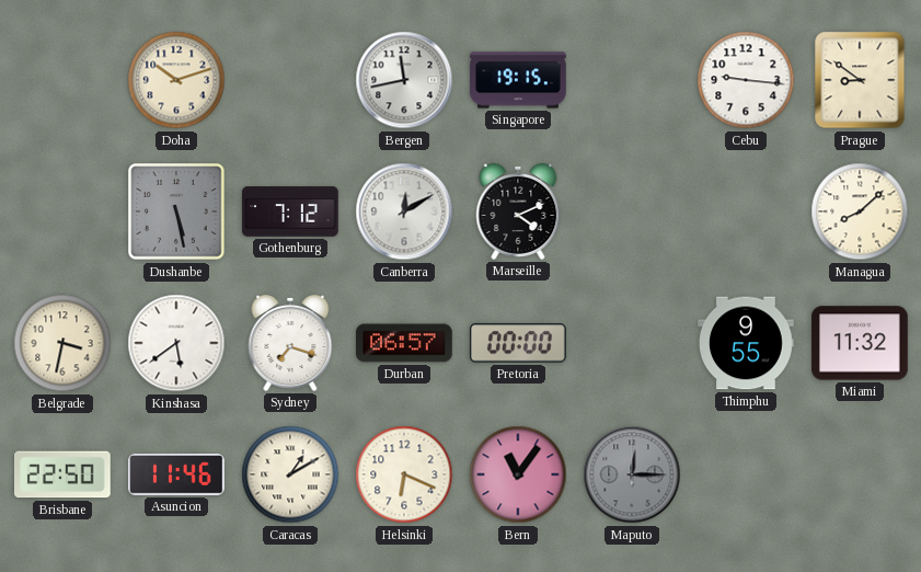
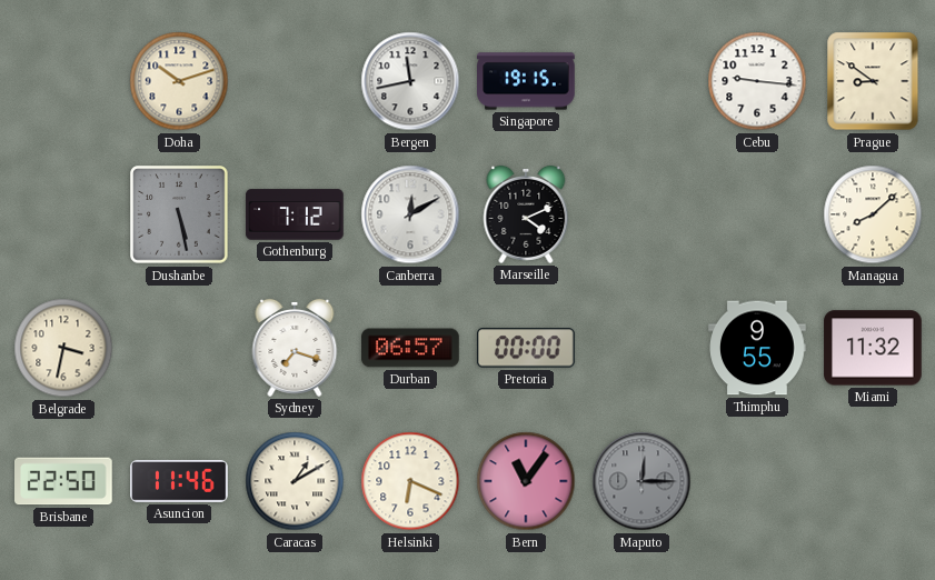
Kinshasa: 5:39 -> none
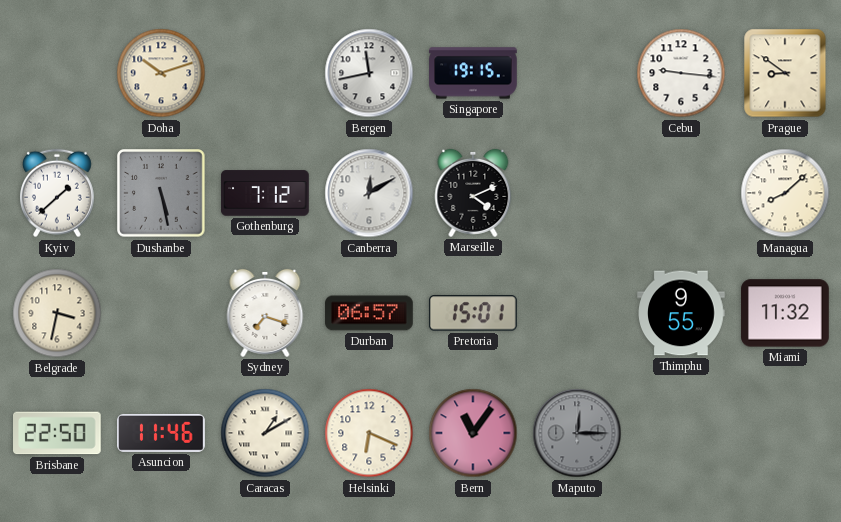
Kyiv: none -> 1:38
Pretoria: 00:00 -> 15:01
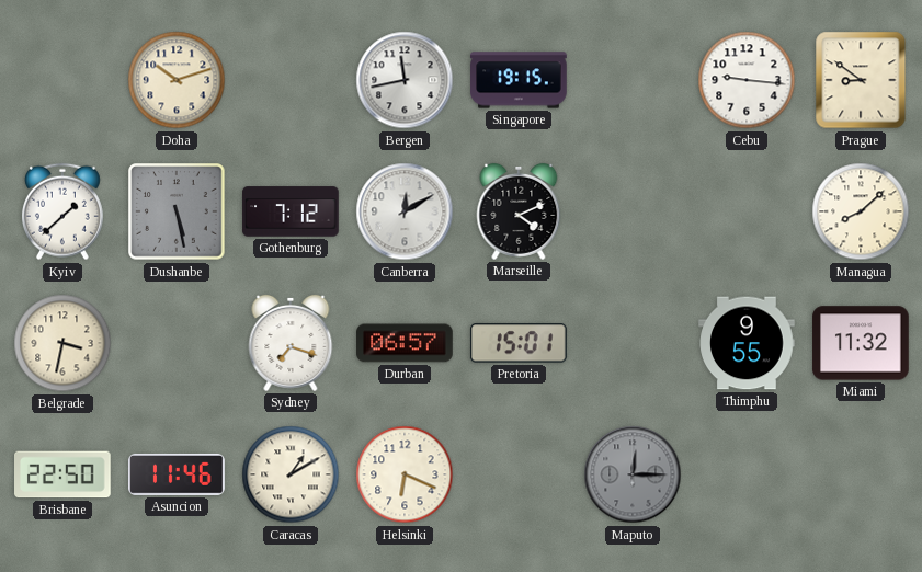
Bern: 11:06 -> none
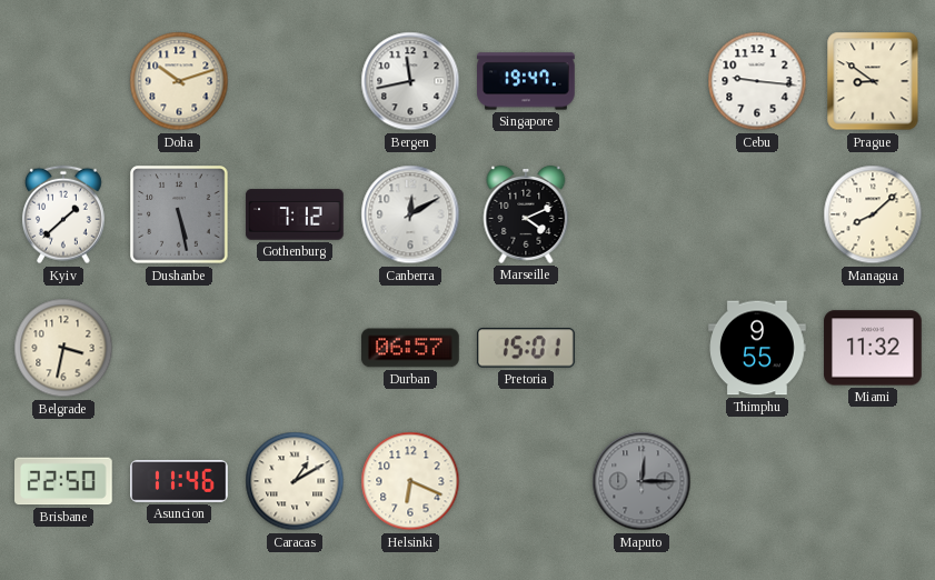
Singapore: 19:15 -> 19:47
Sydney: 7:18 -> none
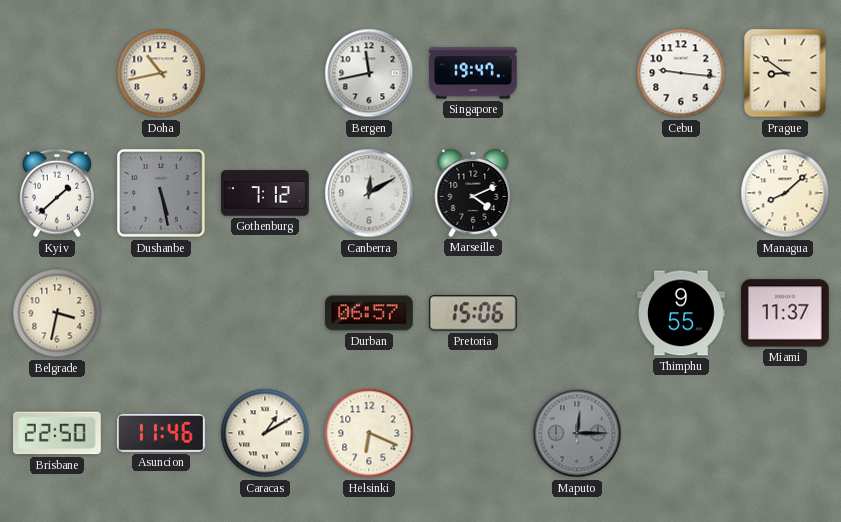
Doha: 10:12 -> 10:43
Pretoria: 15:01 -> 15:06
Miami: 11:32 -> 11:37
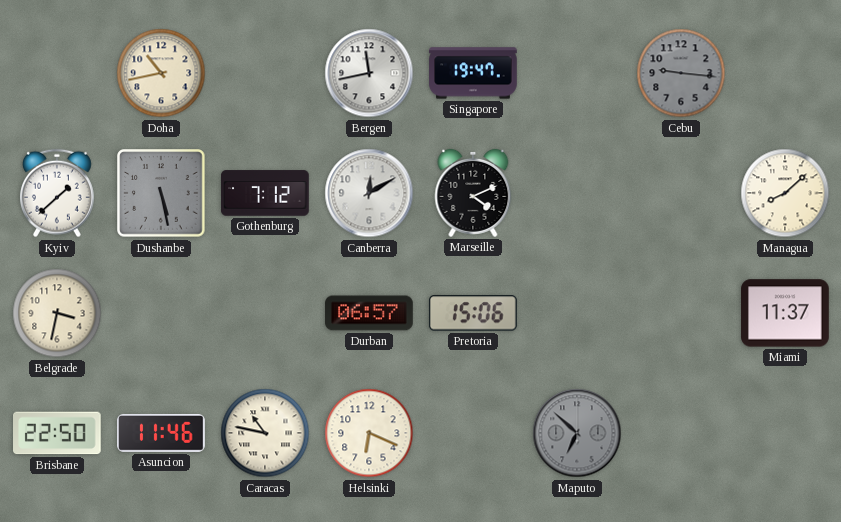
Cebu dial: white -> grey
Prague: 8:51 -> none
Thimphu: 9:55 -> none
Caracas: 1:10 -> 10:47
Maputo: 12:15 -> 6:52
